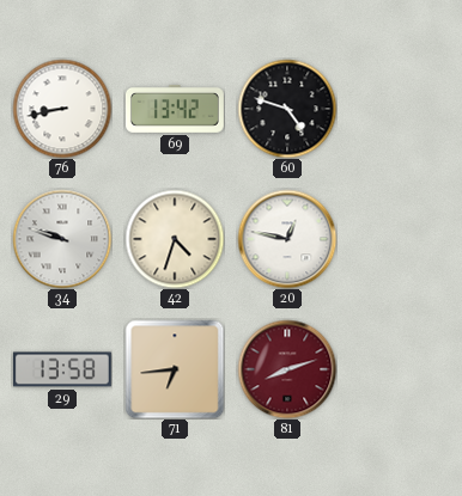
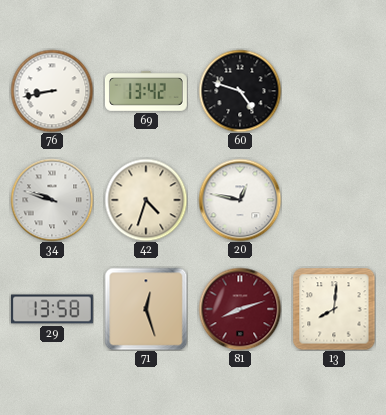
71: 6:44 -> 12:27
13: none -> 8:01
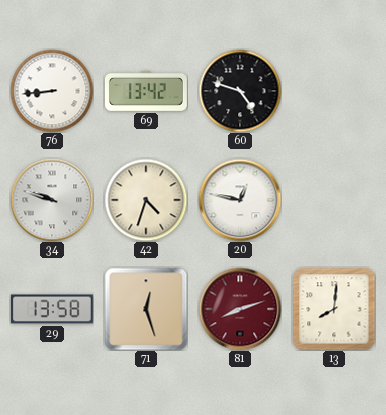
76: 8:43 -> 8:44
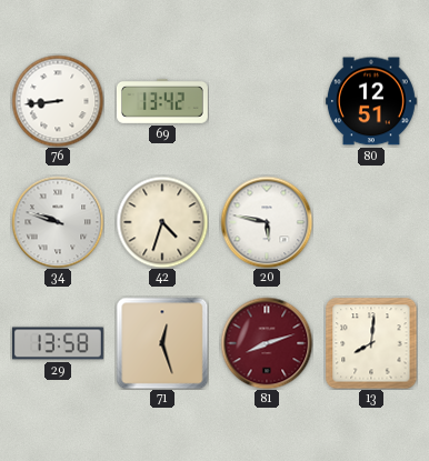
60: 4:48 -> none
80: none -> 12:51
20: 12:47 -> 5:47
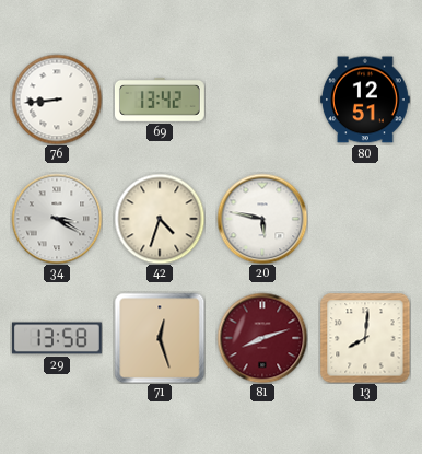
34: 9:48 -> 3:20
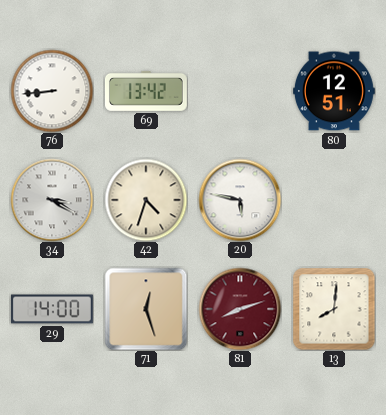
29: 13:58 -> 14:00
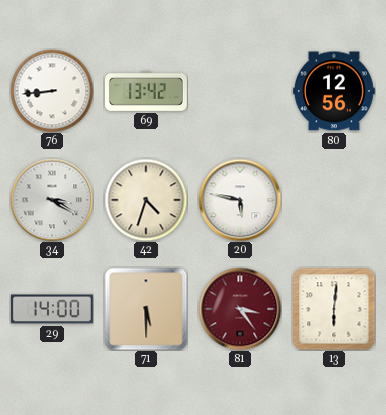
80: 12:51 -> 12:56
71: 12:27 -> 5:30
81: 8:12 -> 3:24
13: 8:01 -> 6:01
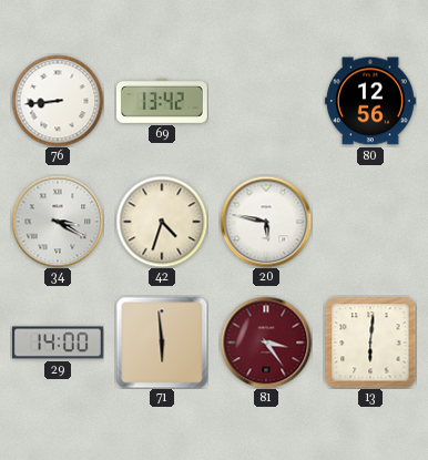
71: 5:30 -> 5:59
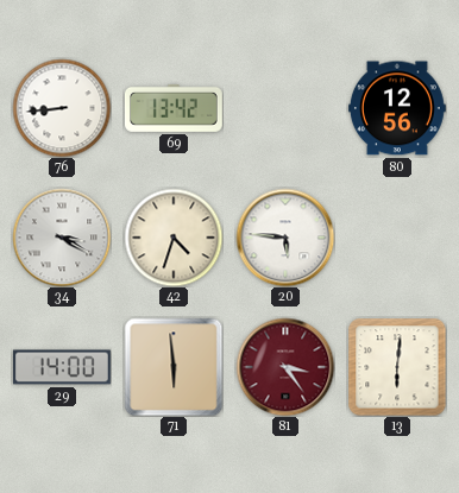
20: 5:47 -> 5:46
